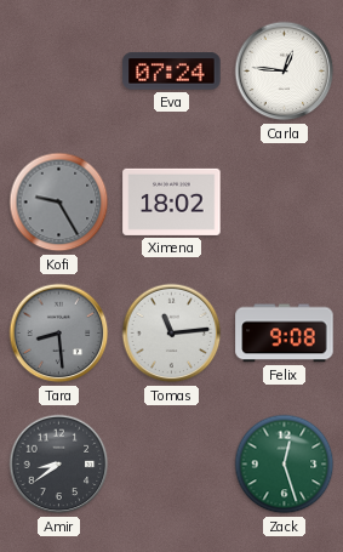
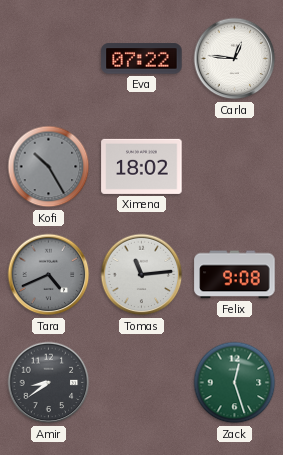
Eva: 07:24 -> 07:22
Kofi: 9:25 -> 10:25
Tara: 8:29 -> 4:41
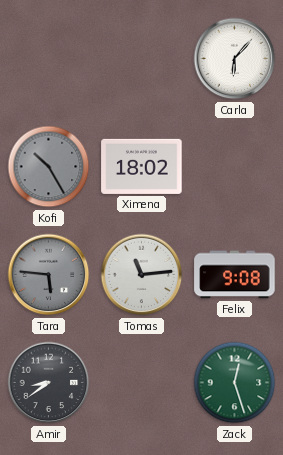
Eva: 07:22 -> none
Carla: 12:46 -> 6:07
Tara: 4:41 -> 5:46
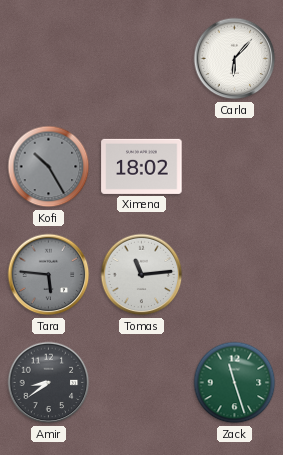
Felix: 9:08 -> none
Zack: 12:27 -> 11:27
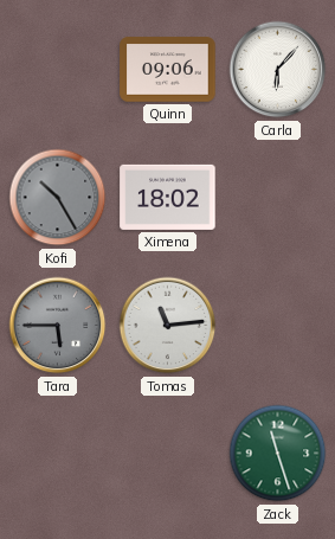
Quinn: none -> 09:06
Tara: 5:46 -> 5:45
Amir: 8:39 -> none
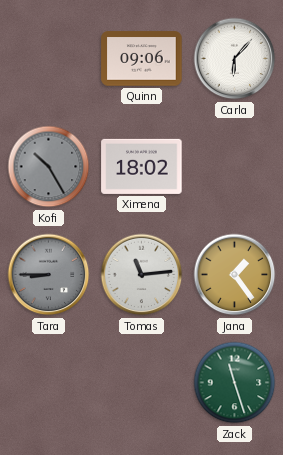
Tara: 5:45 -> 8:45
Jana: none -> 1:24
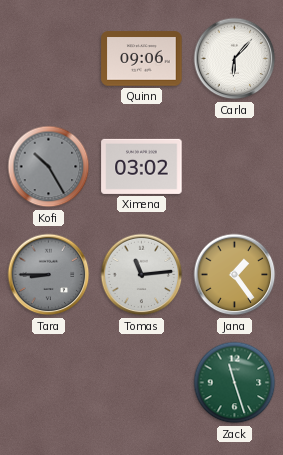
Ximena: 18:02 -> 03:02
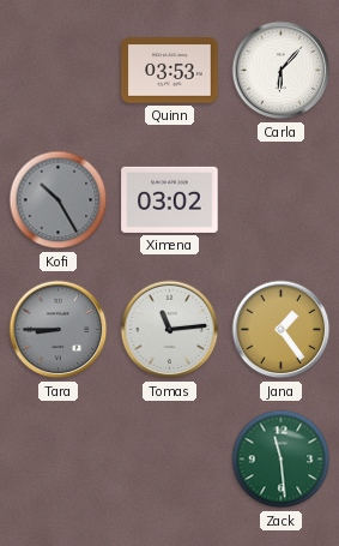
Quinn: 09:06 -> 03:53
Zack: 11:27 -> 11:29
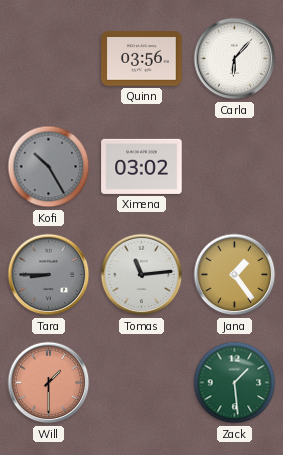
Quinn: 03:53 -> 03:56
Will: none -> 1:30
Zack: 11:29 -> 1:29
